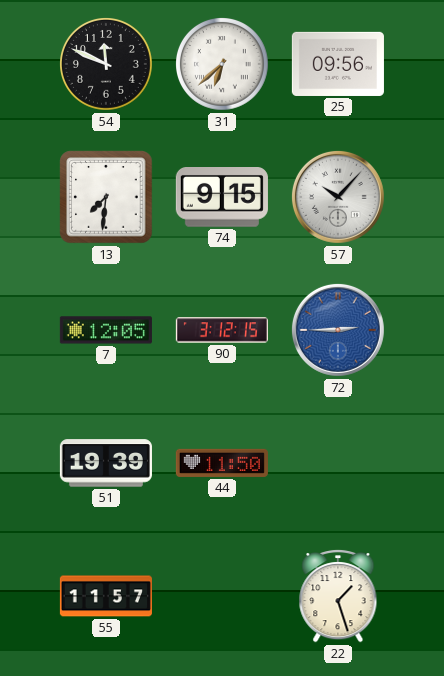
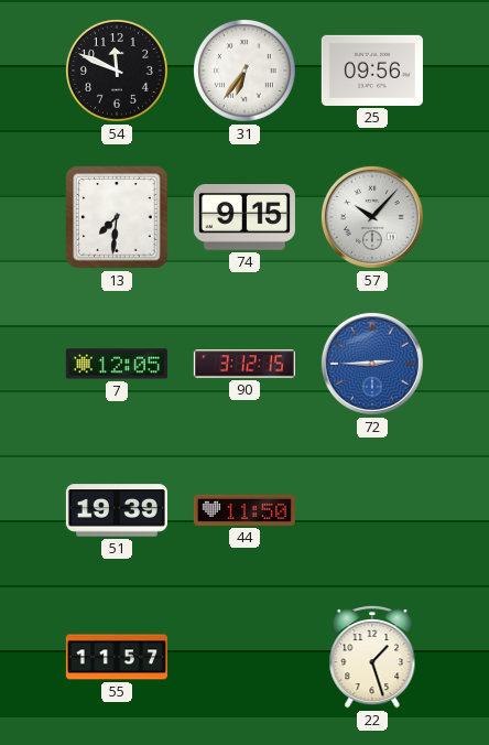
31: 6:38 -> 6:36
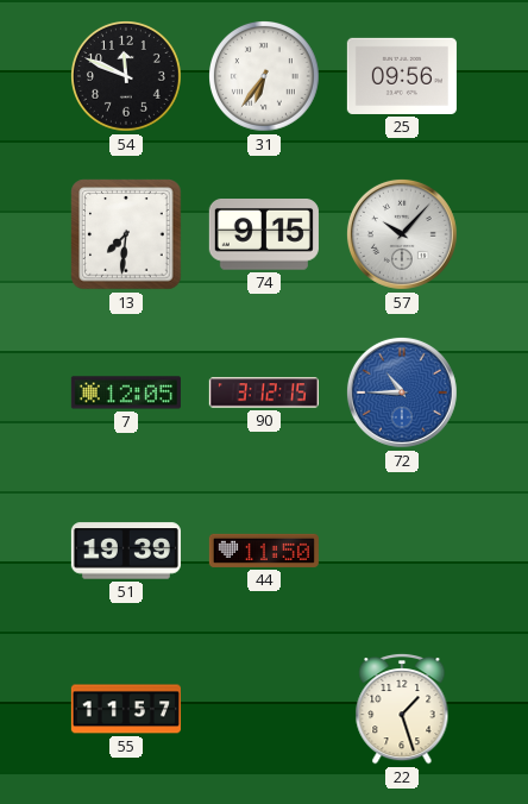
72: 2:45 -> 10:45
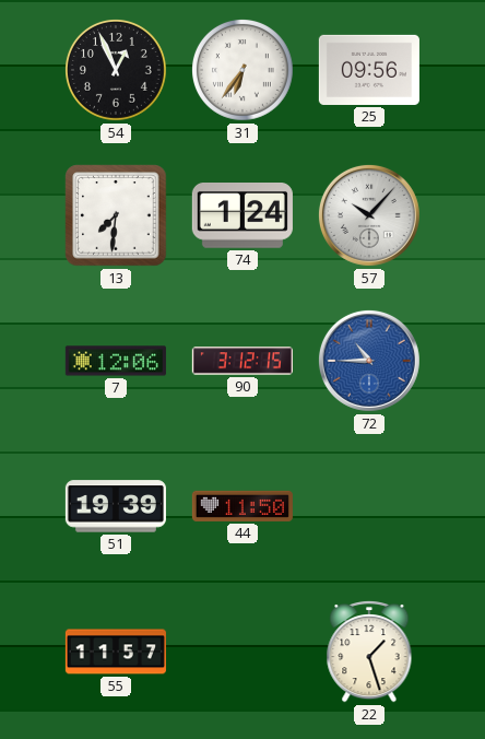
54: 11:49 -> 12:56
74: 9:15 -> 1:24
7: 12:05 -> 12:06
